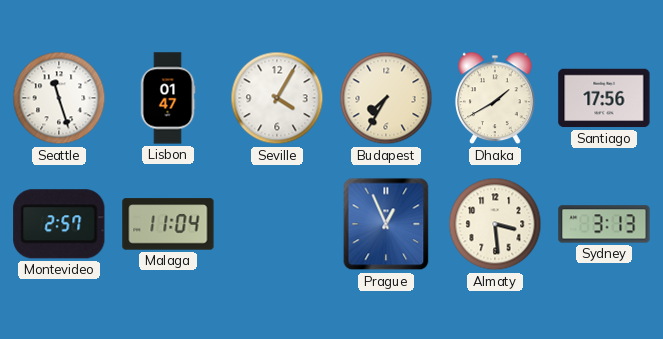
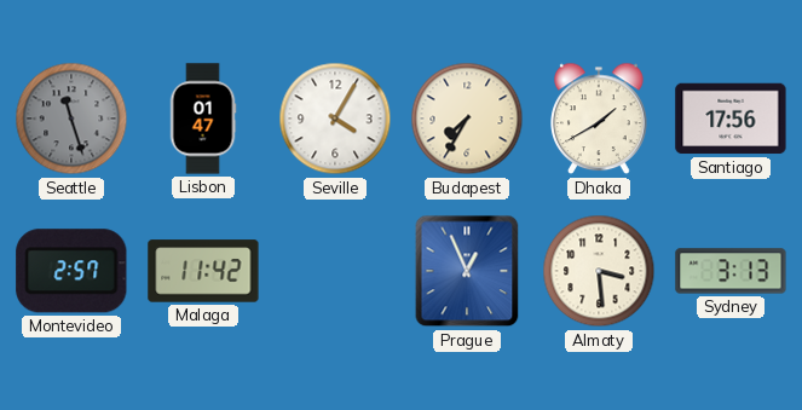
Seattle dial: white -> grey
Malaga: 11:04 -> 11:42
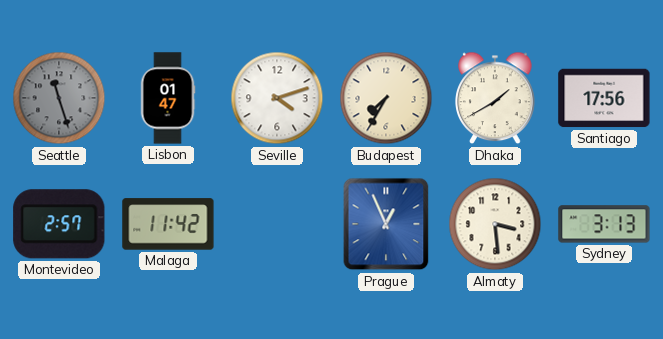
Seville: 4:05 -> 4:12
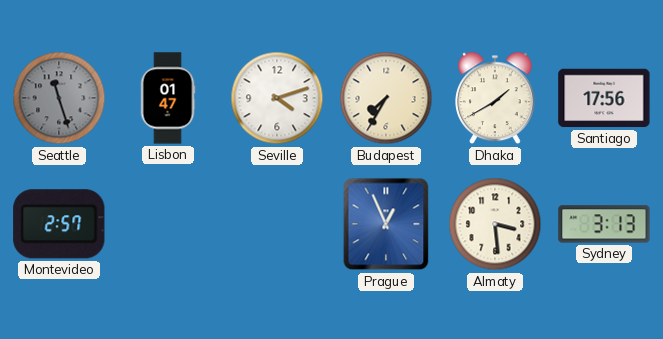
Malaga: 11:42 -> none
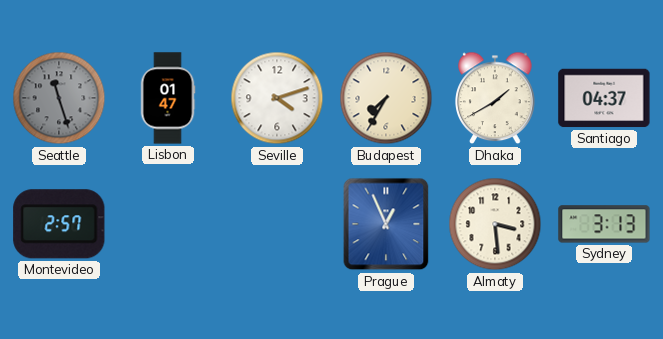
Santiago: 17:56 -> 04:37
